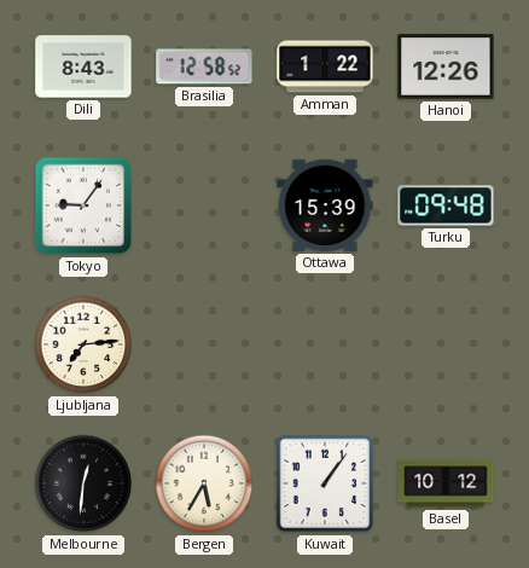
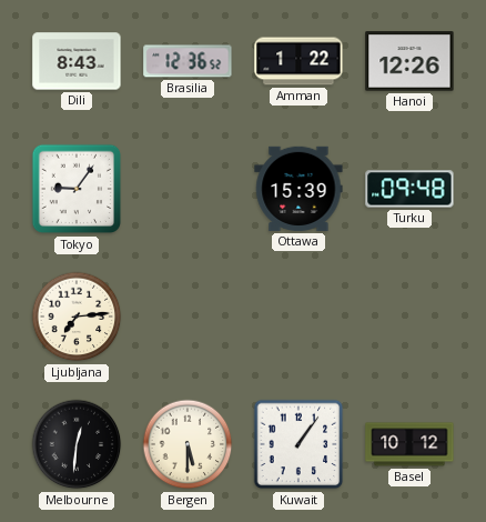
Brasilia: 12:58 -> 12:36
Bergen: 5:35 -> 5:30
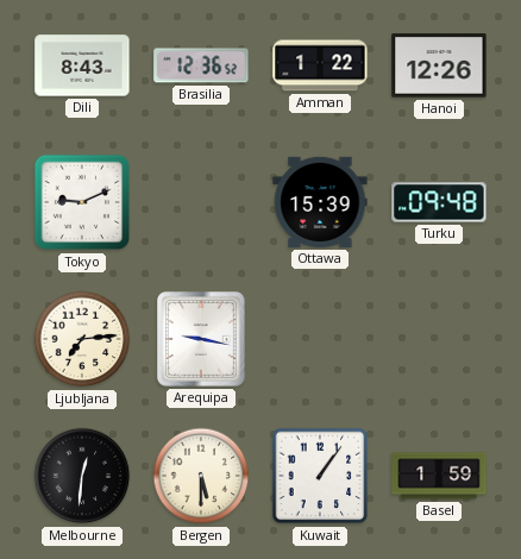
Tokyo: 9:06 -> 9:11
Arequipa: none -> 9:17
Basel: 10:12 -> 1:59
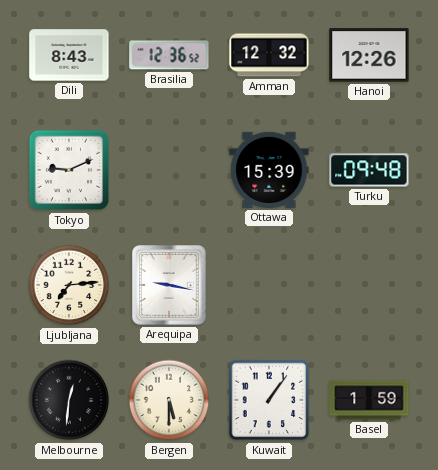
Amman: 1:22 -> 12:32
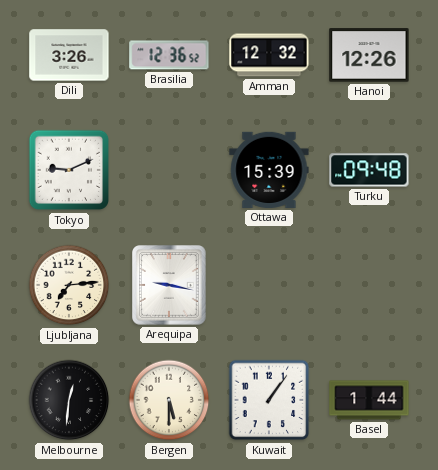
Dili: 8:43 -> 3:26
Basel: 1:59 -> 1:44
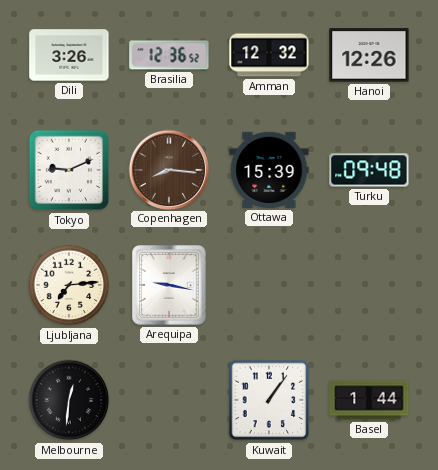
Copenhagen: none -> 8:16
Bergen: 5:30 -> none
